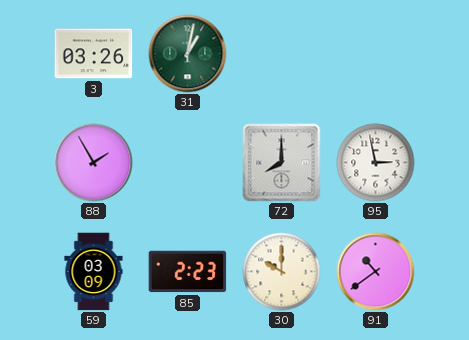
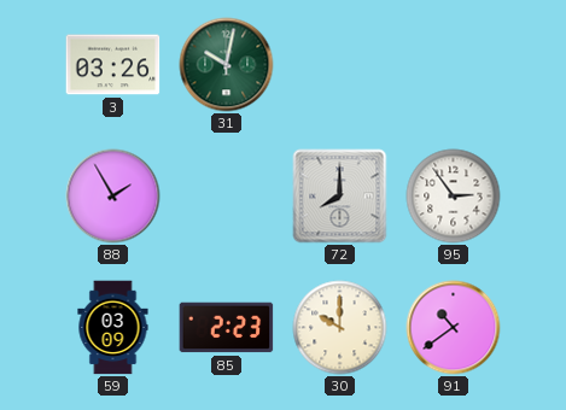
31: 1:02 -> 10:02
95: 2:58 -> 2:54
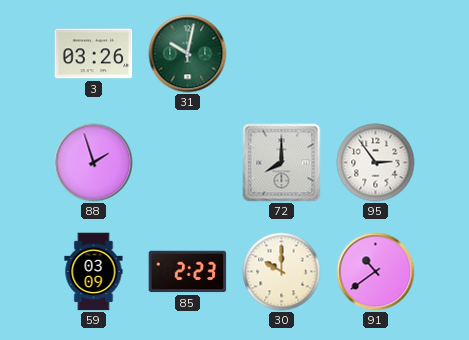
88: 1:55 -> 1:57
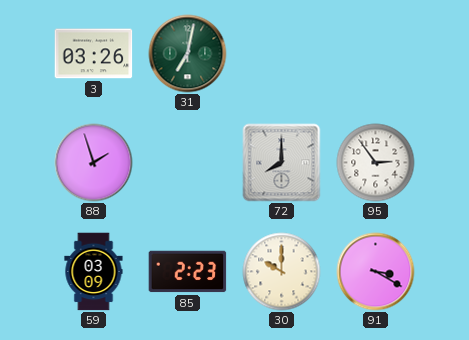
31: 10:02 -> 7:02
91: 10:39 -> 3:20
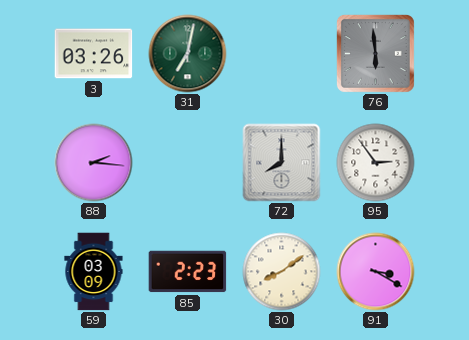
76: none -> 5:59
88: 1:57 -> 2:16
30: 10:00 -> 8:09
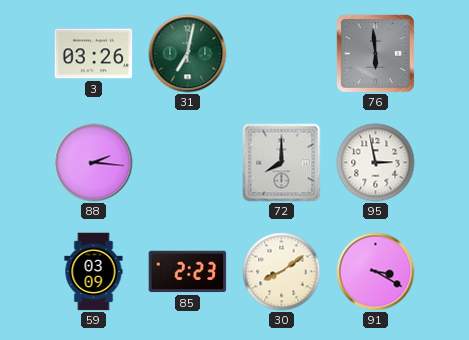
95: 2:54 -> 2:58
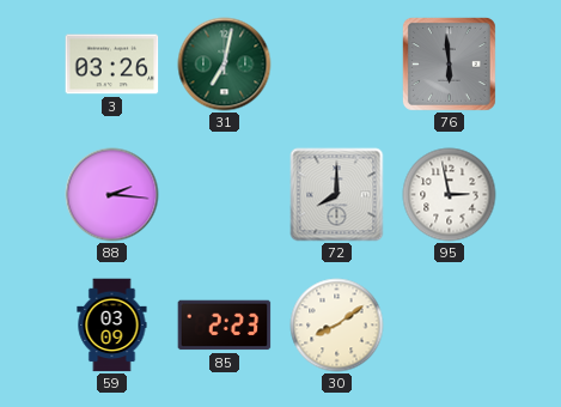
91: 3:20 -> none
